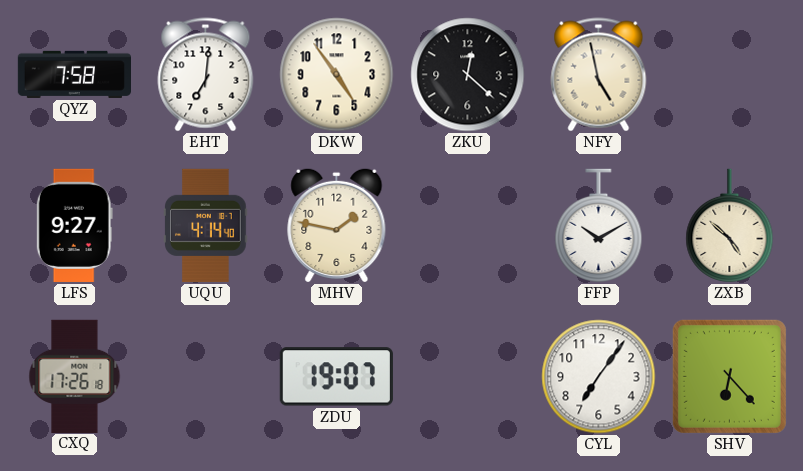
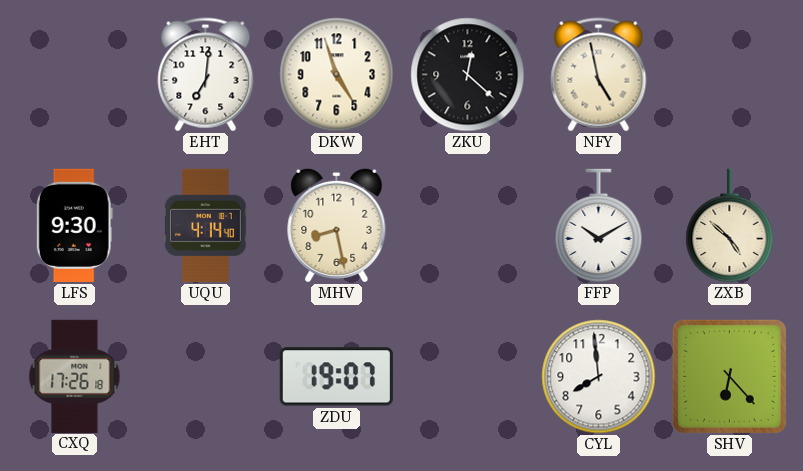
QYZ: 7:58 -> none
DKW: 4:54 -> 4:57
LFS: 9:27 -> 9:30
MHV: 1:47 -> 8:28
CYL: 7:06 -> 7:59
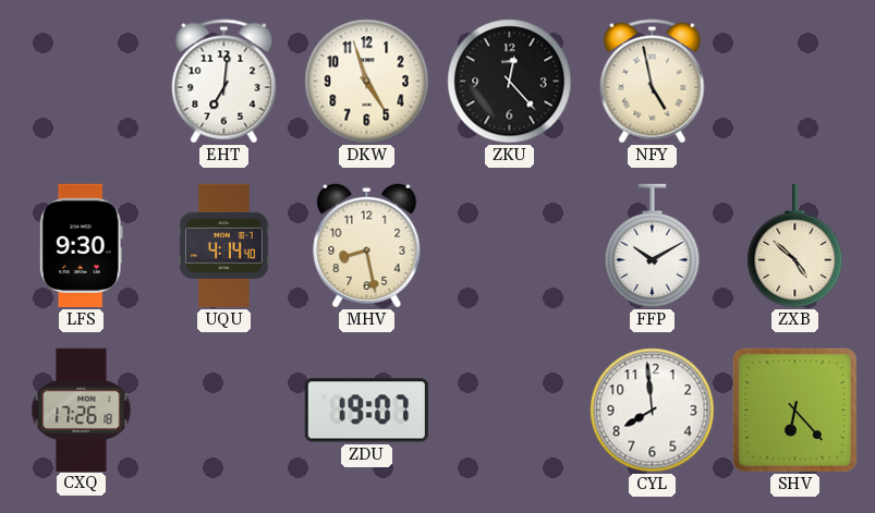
ZKU: 12:22 -> 12:23
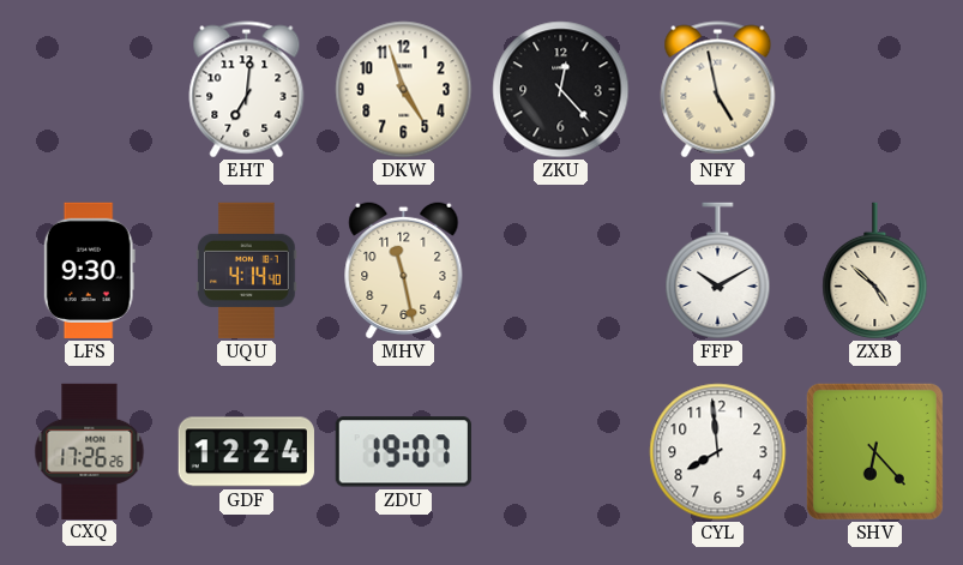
MHV: 8:28 -> 11:28
CXQ: 17:26:18 -> 17:26:26
GDF: none -> 12:24
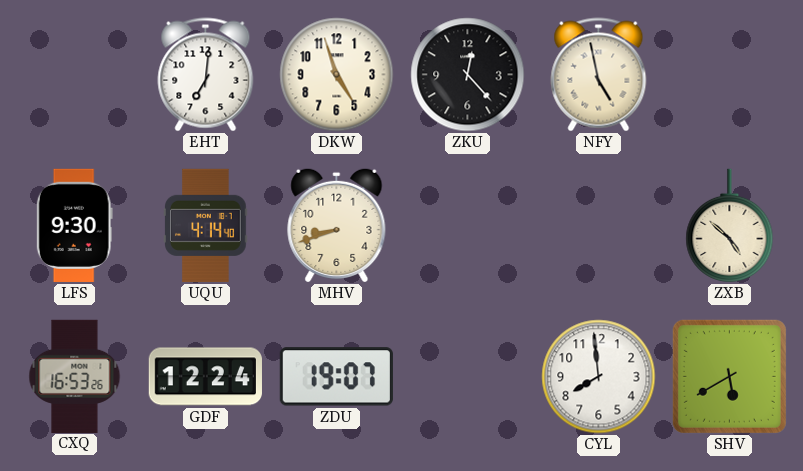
MHV: 11:28 -> 8:42
FFP: 10:10 -> none
CXQ: 17:26 -> 16:53
SHV: 6:23 -> 5:40
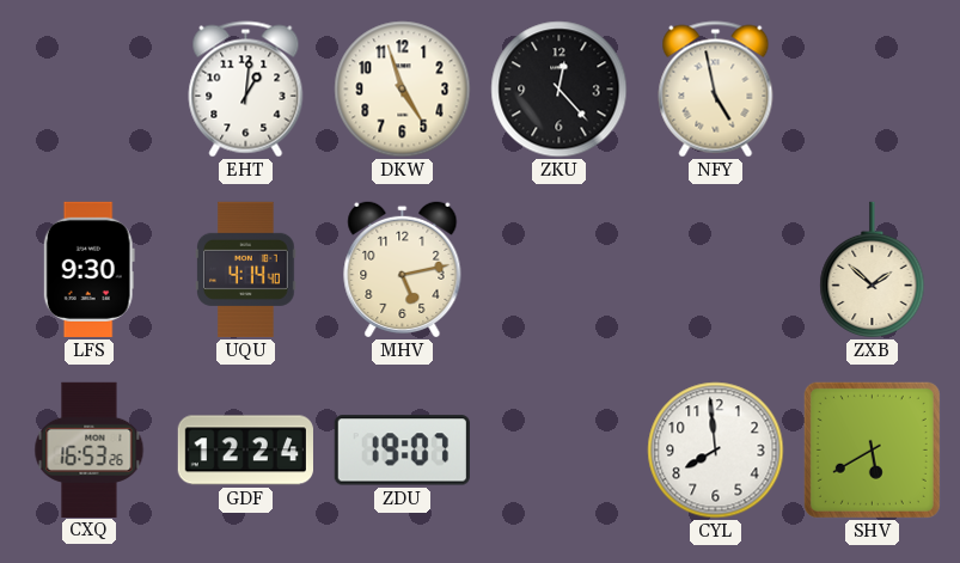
EHT: 7:01 -> 1:01
MHV: 8:42 -> 5:13
ZXB: 4:52 -> 1:52
